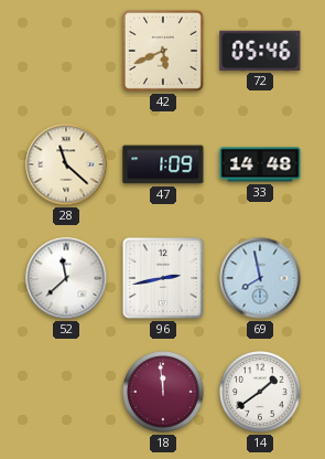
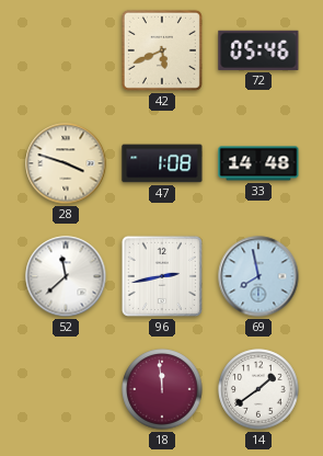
28: 11:22 -> 3:48
47: 1:09 -> 1:08
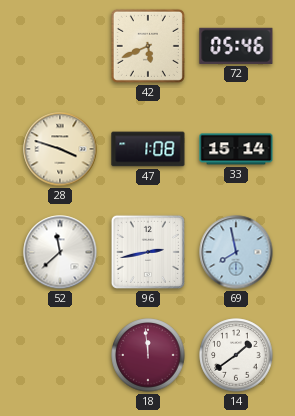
33: 14:48 -> 15:14
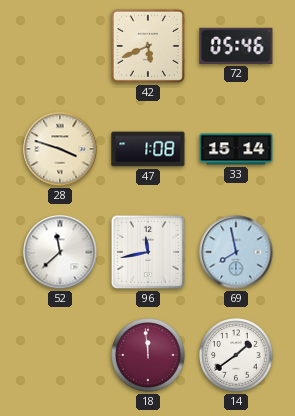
96: 2:43 -> 11:43
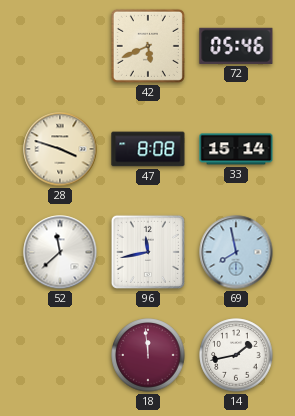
47: 1:08 -> 8:08
14: 1:39 -> 1:43
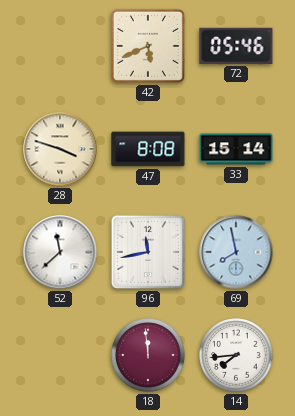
14: 1:43 -> 7:44
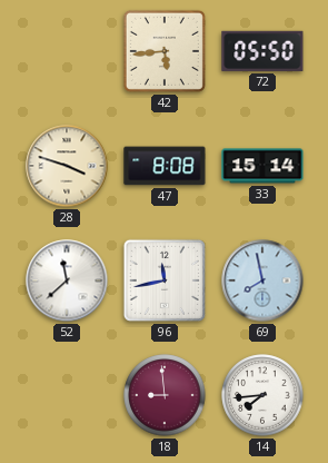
42: 5:41 -> 5:44
72: 05:46 -> 05:50
18: 11:59 -> 8:59
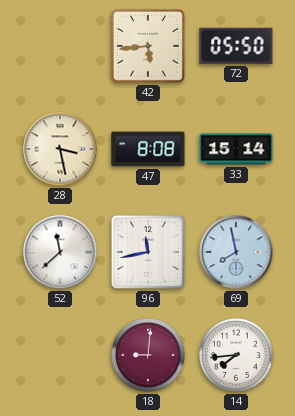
28: 3:48 -> 3:28
18: 8:59 -> 9:01
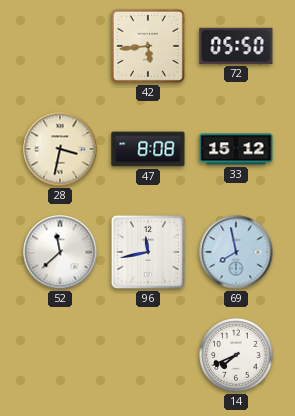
28: 3:28 -> 3:32
33: 15:14 -> 15:12
18: 9:01 -> none
14: 7:44 -> 7:41
